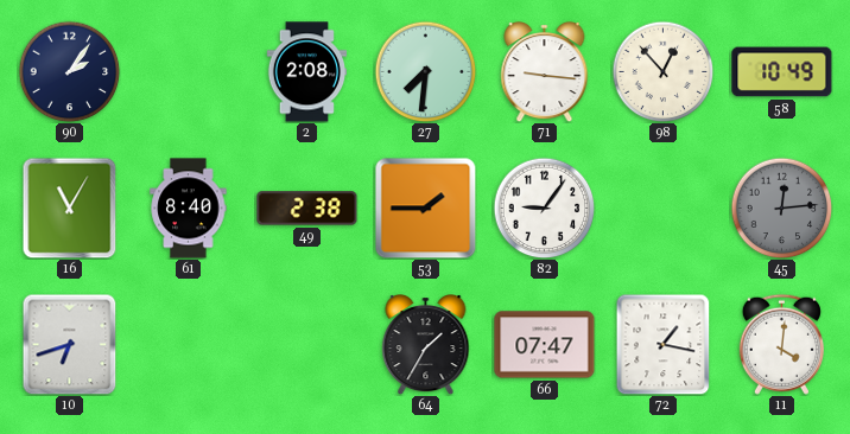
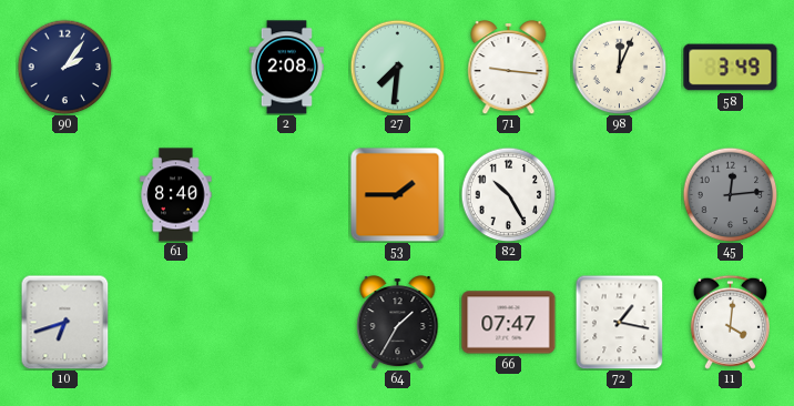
98: 12:53 -> 12:04
58: 10:49 -> 3:49
16: 11:05 -> none
49: 2:38 -> none
82: 9:06 -> 10:25
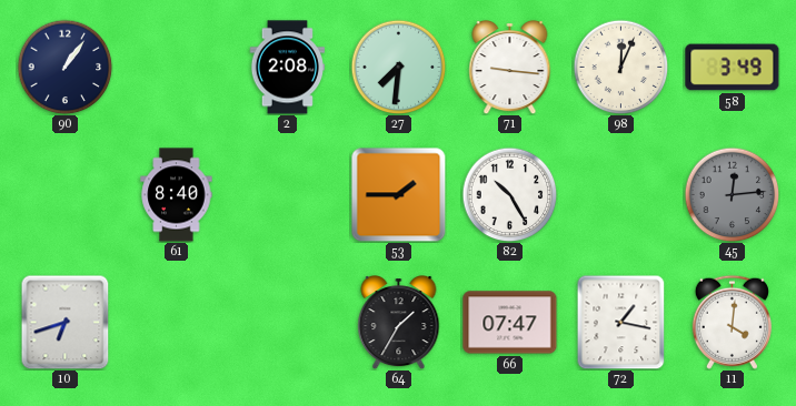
90: 2:06 -> 1:06
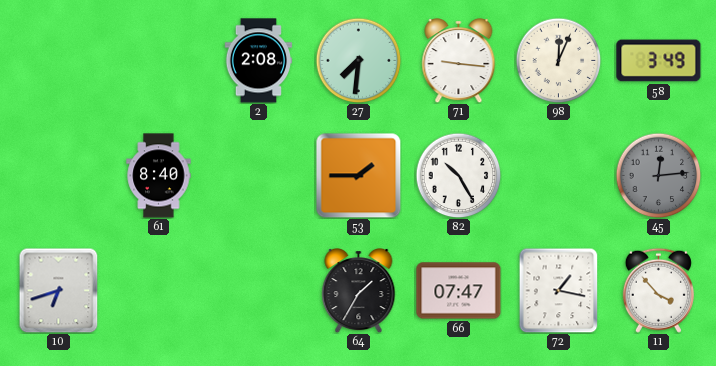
90: 1:06 -> none
11: 4:01 -> 3:53
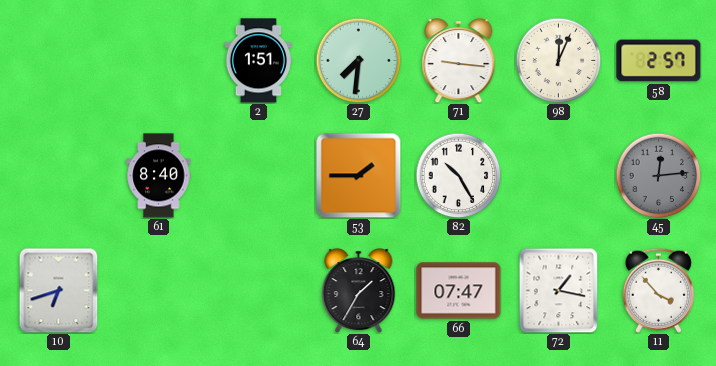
2: 2:08 -> 1:51
58: 3:49 -> 2:57
